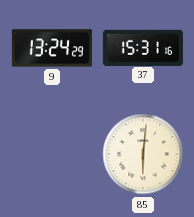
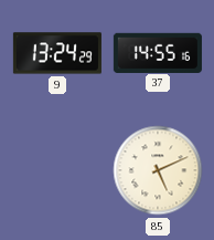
37: 15:31 -> 14:55
85: 6:01 -> 5:11
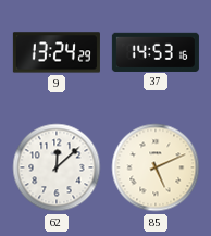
37: 14:55 -> 14:53
62: none -> 12:08
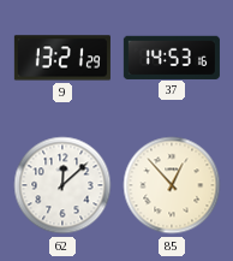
9: 13:24 -> 13:21
85: 5:11 -> 12:53
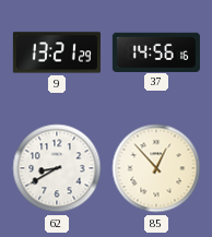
37: 14:53 -> 14:56
62: 12:08 -> 8:40
